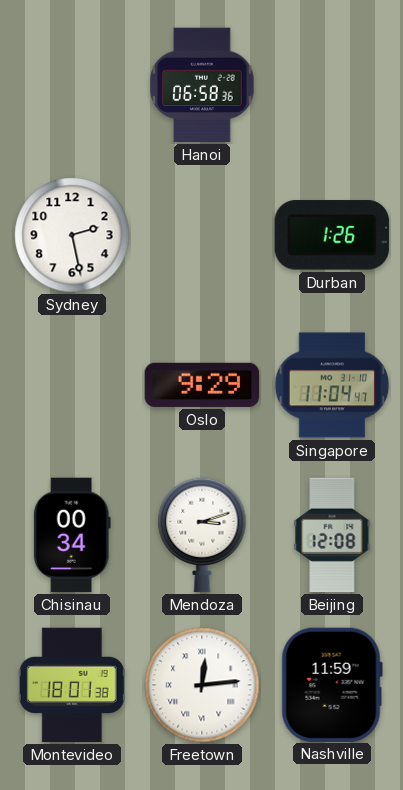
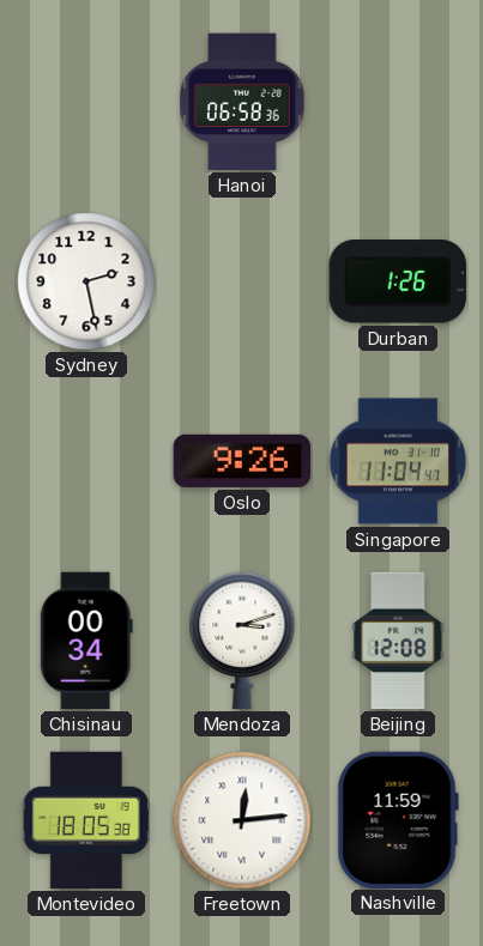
Oslo: 9:29 -> 9:26
Montevideo: 18:01 -> 18:05
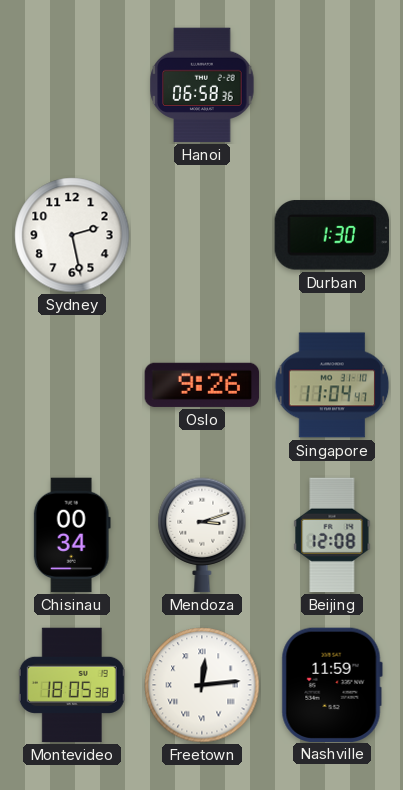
Durban: 1:26 -> 1:30
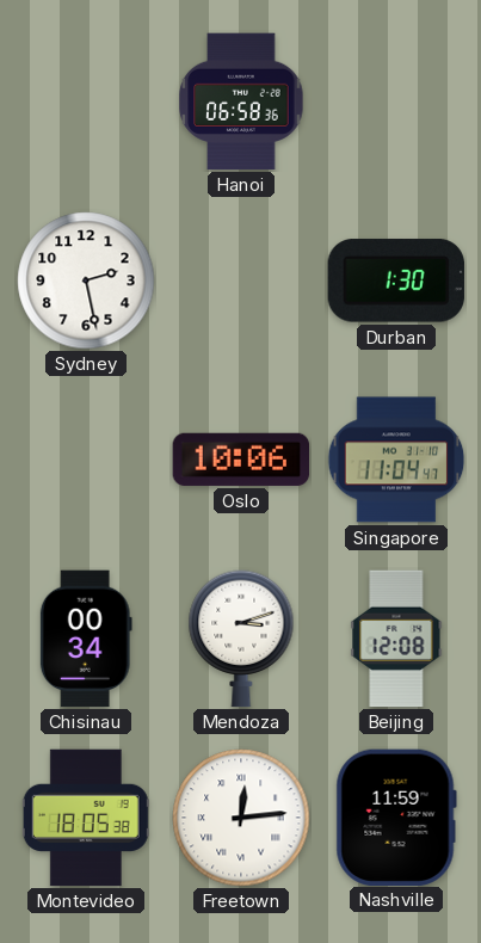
Oslo: 9:26 -> 10:06
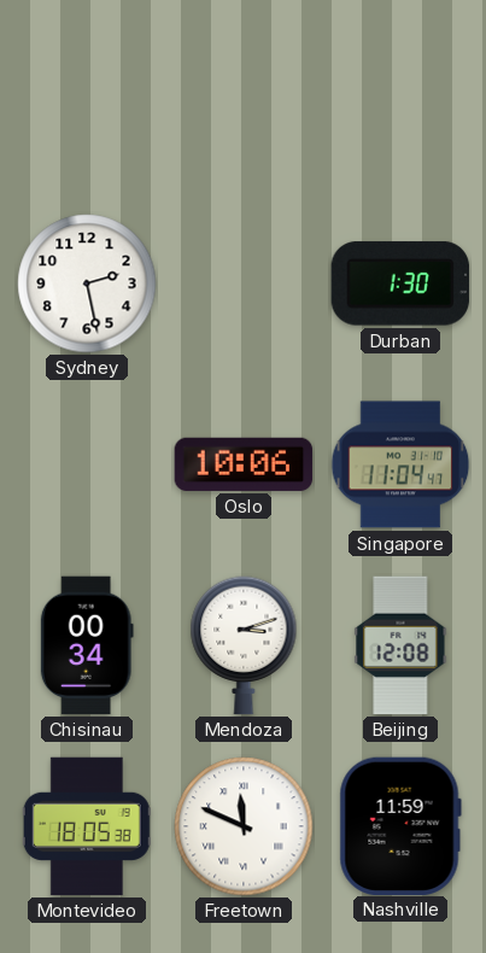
Hanoi: 06:58 -> none
Freetown: 12:14 -> 11:49
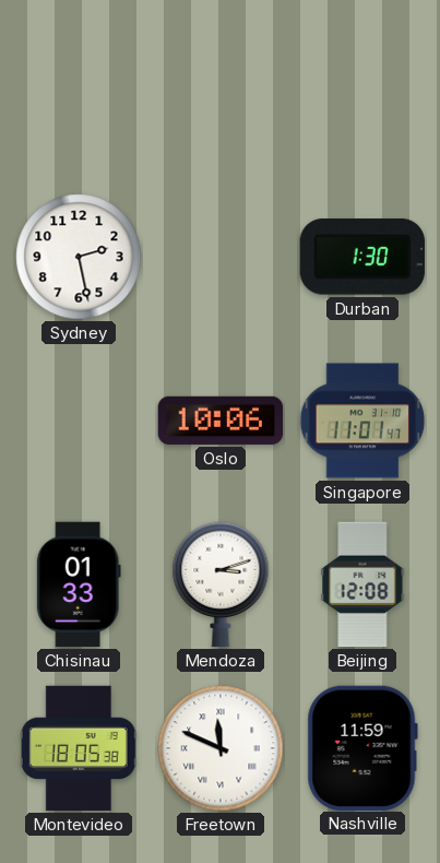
Singapore: 11:04 -> 11:01
Chisinau: 00:34 -> 01:33
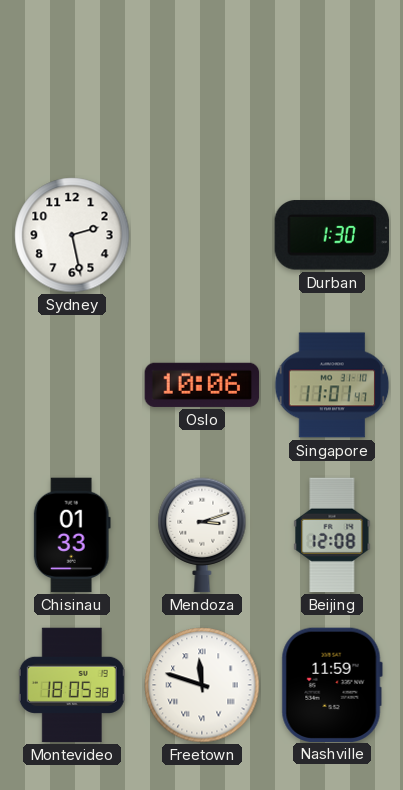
Freetown: 11:49 -> 11:48
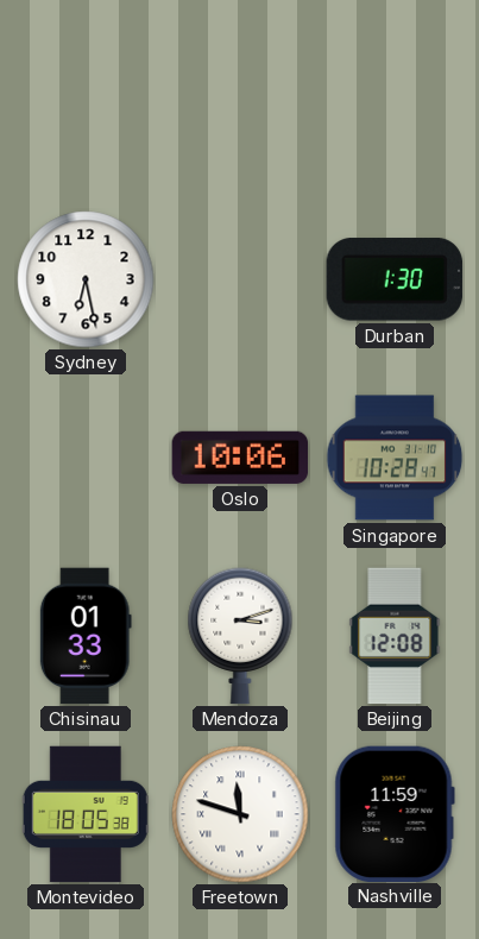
Sydney: 2:28 -> 6:28
Singapore: 11:01 -> 10:28
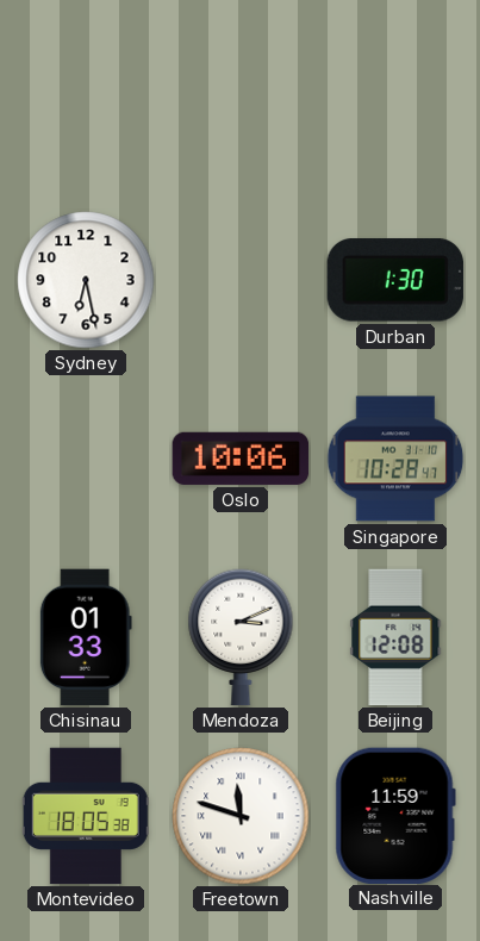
Mendoza: 3:12 -> 3:11
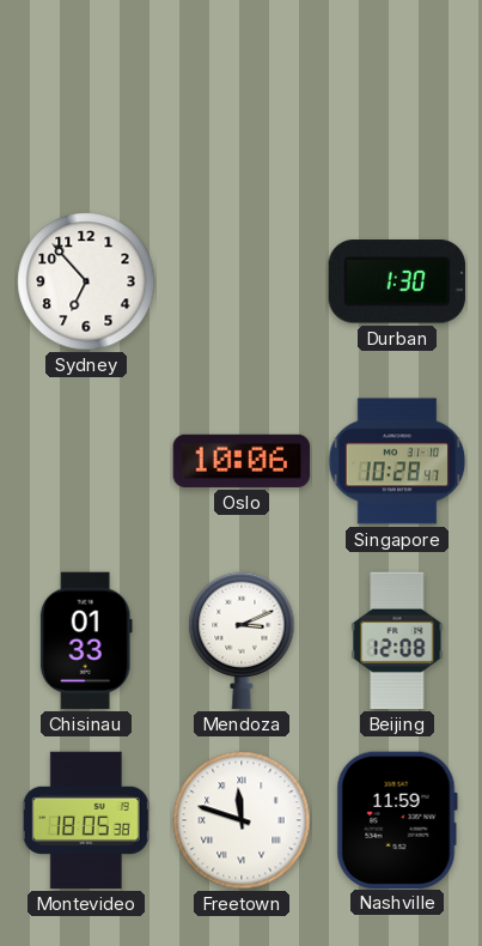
Sydney: 6:28 -> 6:53
